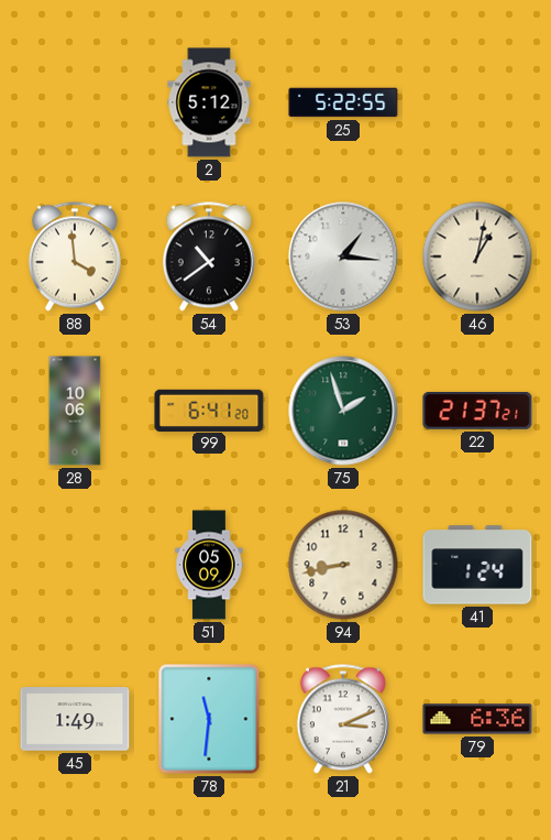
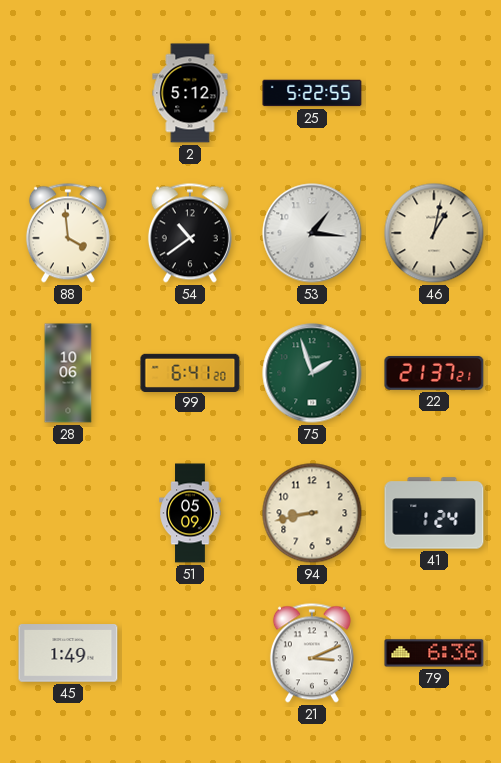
78: 11:31 -> none
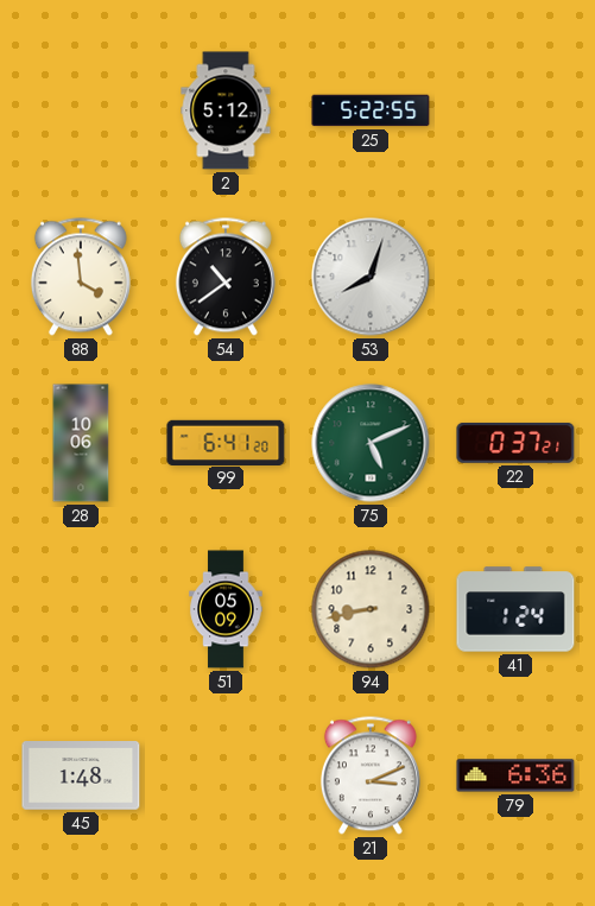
53: 1:16 -> 8:03
46: 1:02 -> none
75: 1:57 -> 5:11
22: 21:37 -> 0:37
45: 1:49 -> 1:48
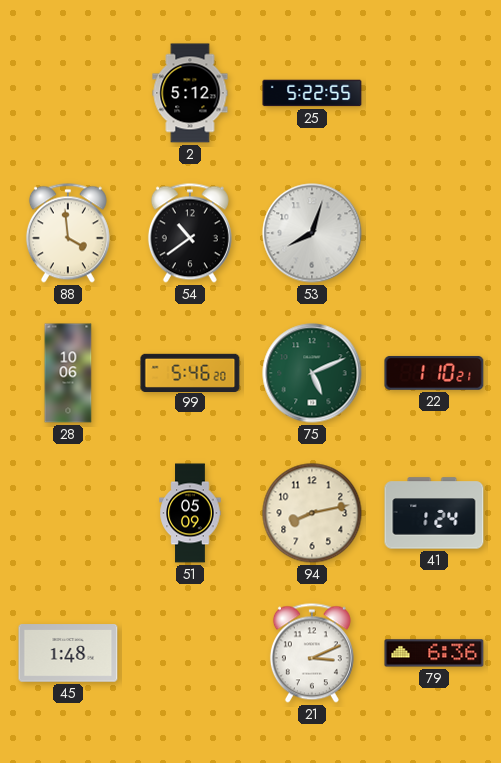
99: 6:41 -> 5:46
22: 0:37 -> 1:10
94: 8:43 -> 8:13
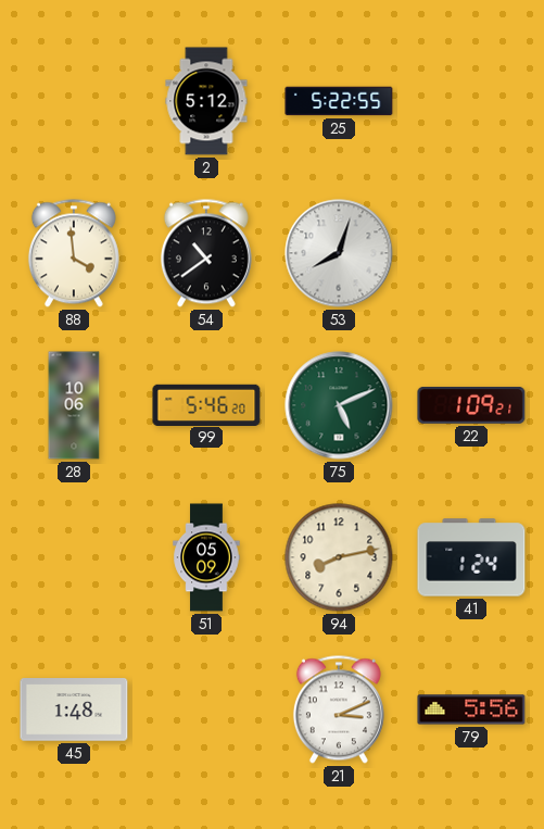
22: 1:10 -> 1:09
79: 6:36 -> 5:56
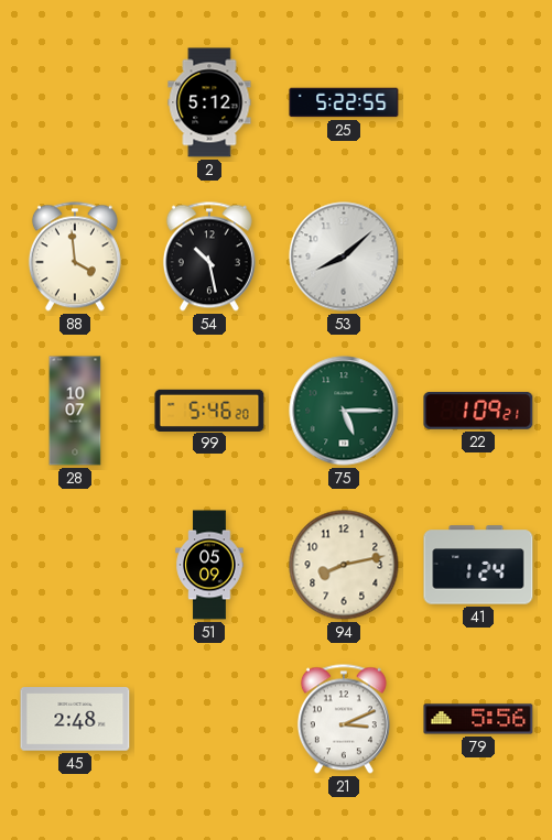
54: 10:39 -> 10:28
53: 8:03 -> 8:08
28: 10:06 -> 10:07
75: 5:11 -> 5:15
45: 1:48 -> 2:48
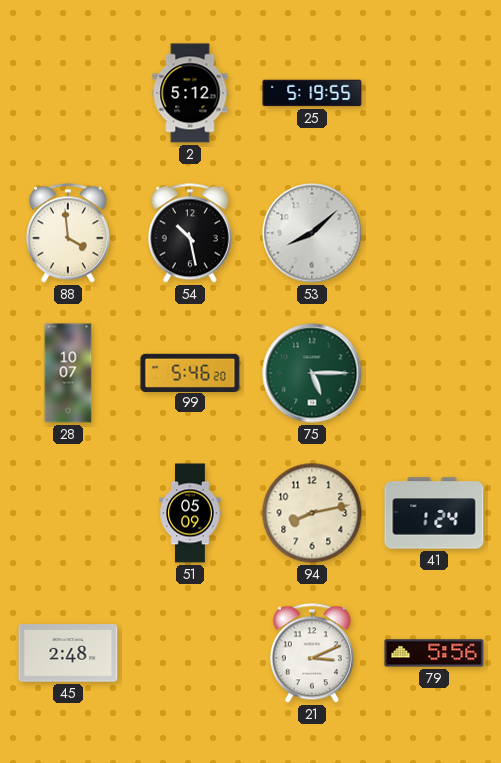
25: 5:22 -> 5:19
22: 1:09 -> none
